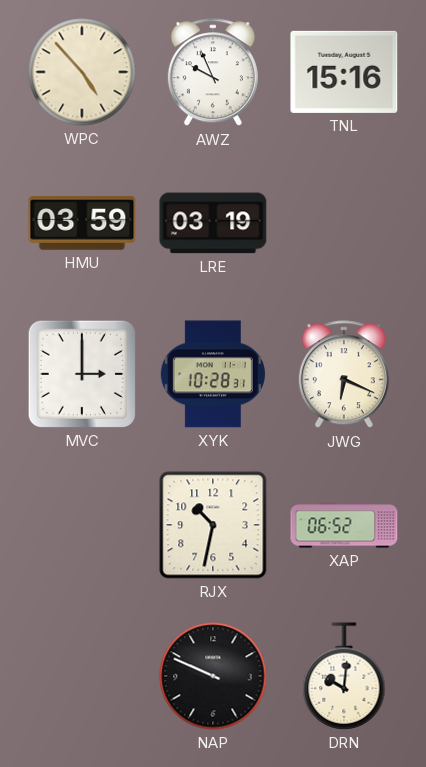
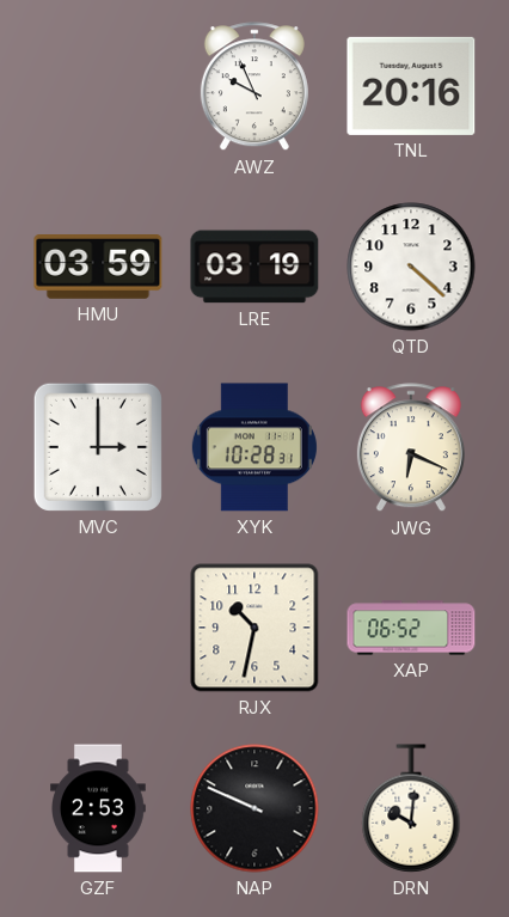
WPC: 4:53 -> none
TNL: 15:16 -> 20:16
QTD: none -> 4:22
GZF: none -> 2:53
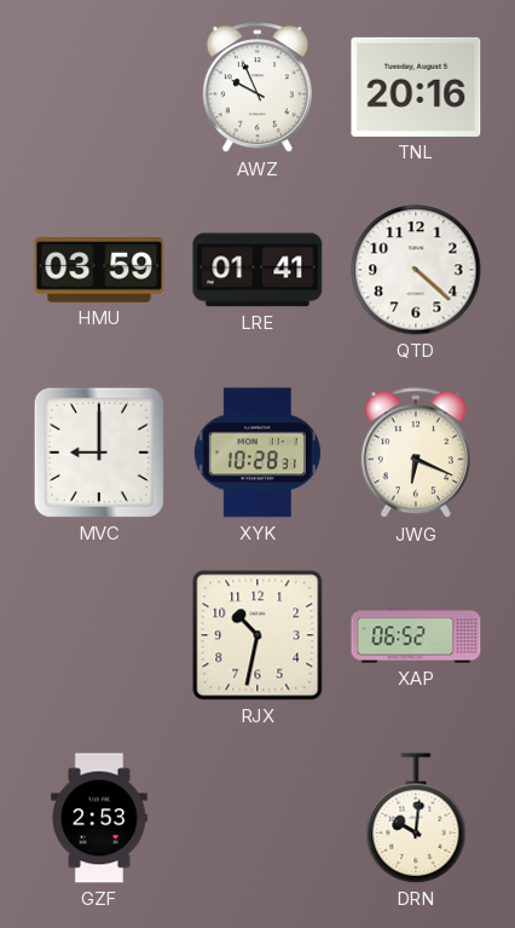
LRE: 03:19 -> 01:41
MVC: 3:00 -> 9:00
NAP: 9:49 -> none
